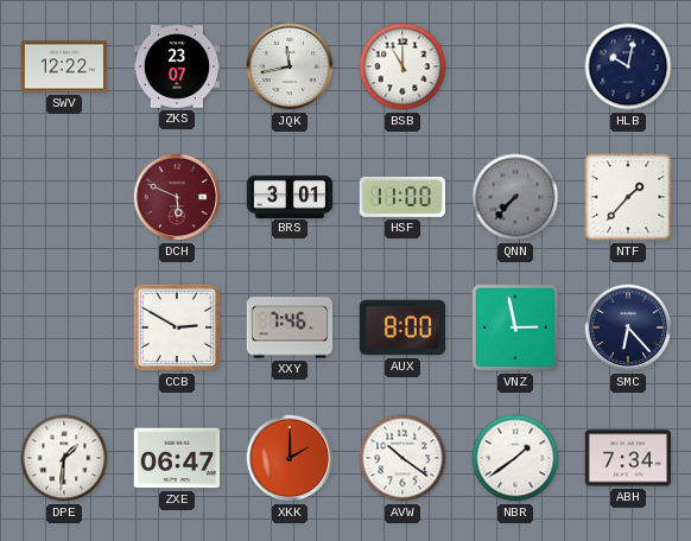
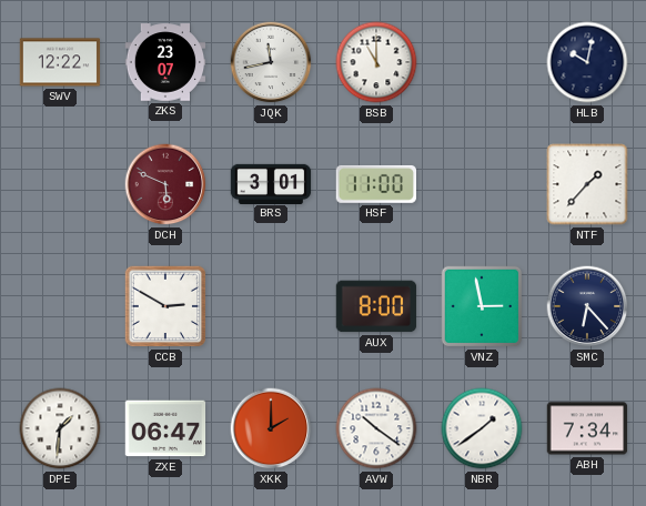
QNN: 7:37 -> none
XXY: 7:46 -> none
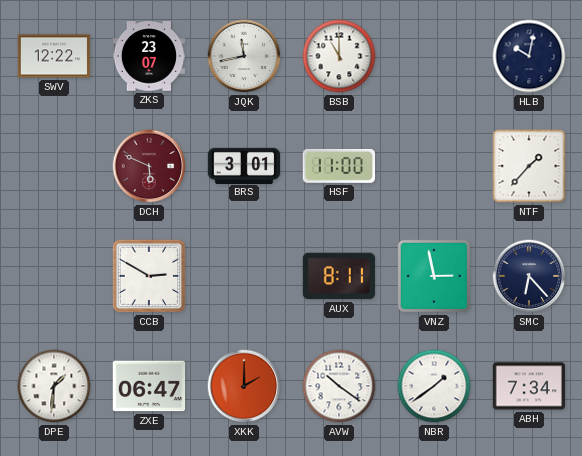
AUX: 8:00 -> 8:11
